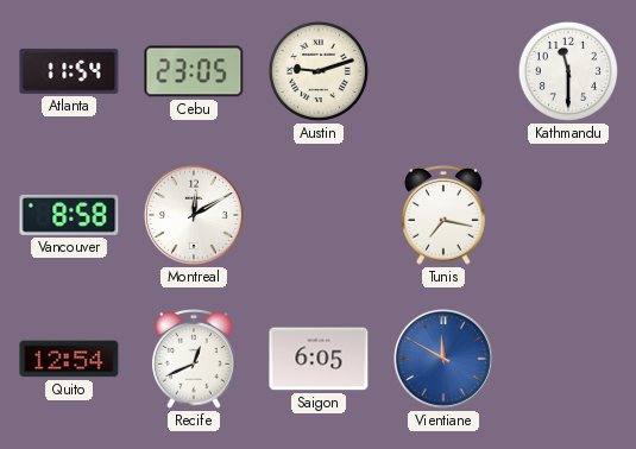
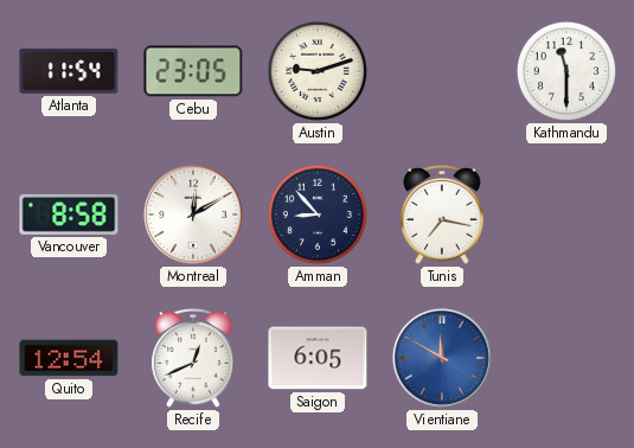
Amman: none -> 8:53
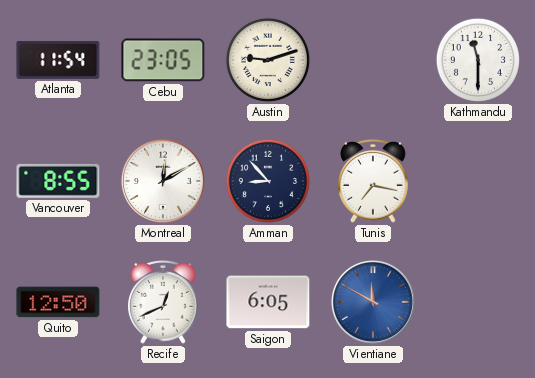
Vancouver: 8:58 -> 8:55
Quito: 12:54 -> 12:50
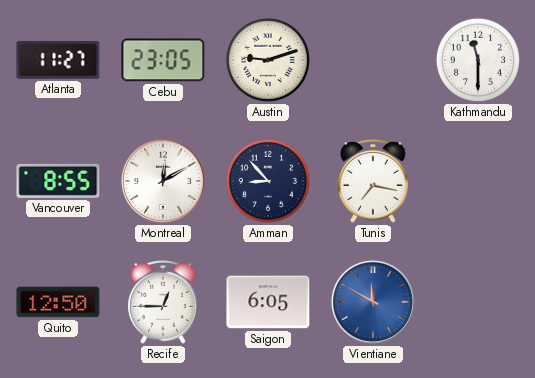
Atlanta: 11:54 -> 11:27
Recife: 12:41 -> 12:45
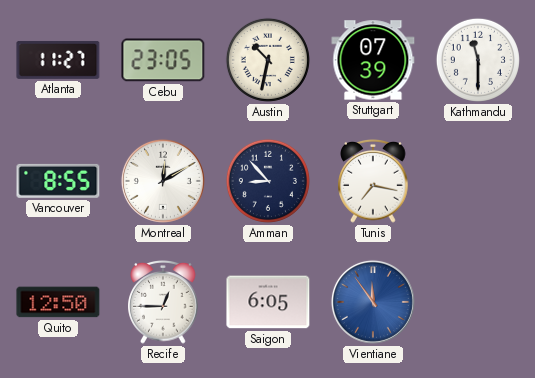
Austin: 9:12 -> 10:32
Stuttgart: none -> 07:39
Vientiane: 11:50 -> 11:54
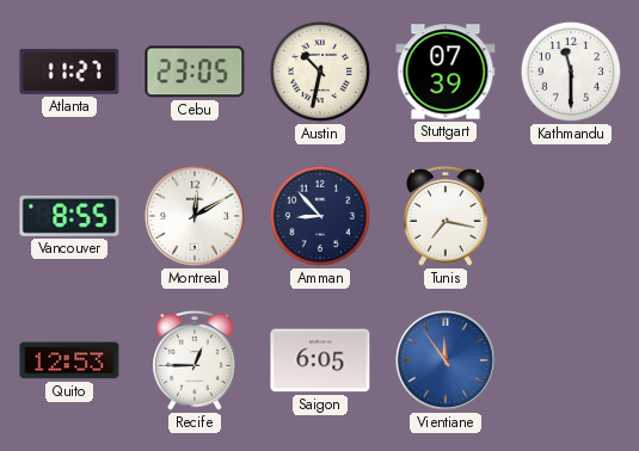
Quito: 12:50 -> 12:53
